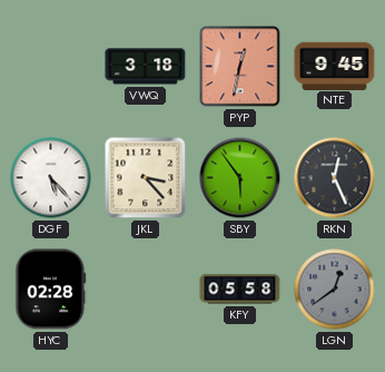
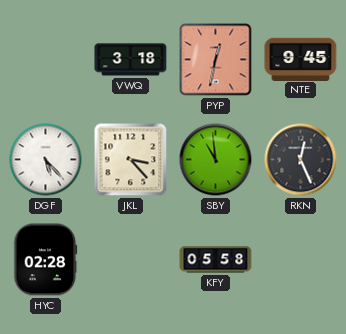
SBY: 5:54 -> 10:59
LGN: 12:39 -> none
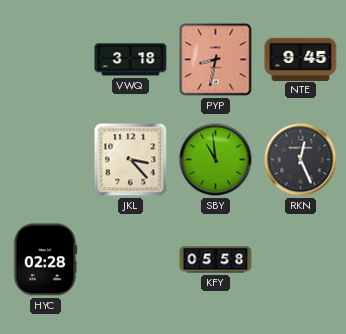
PYP: 12:32 -> 8:32
DGF: 5:23 -> none
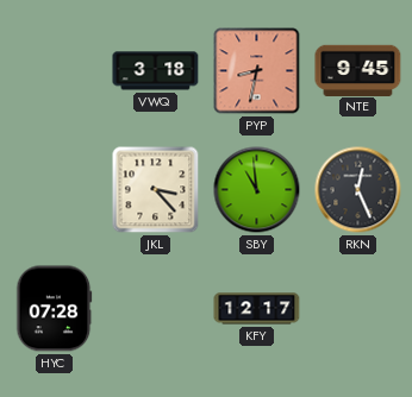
HYC: 02:28 -> 07:28
KFY: 05:58 -> 12:17
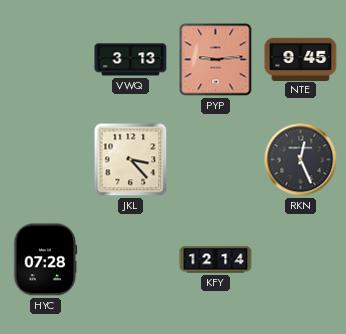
VWQ: 3:18 -> 3:13
PYP: 8:32 -> 9:14
SBY: 10:59 -> none
KFY: 12:17 -> 12:14
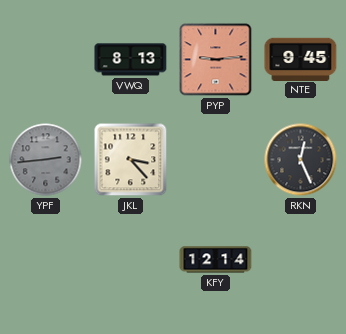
VWQ: 3:13 -> 8:13
YPF: none -> 2:44
HYC: 07:28 -> none
